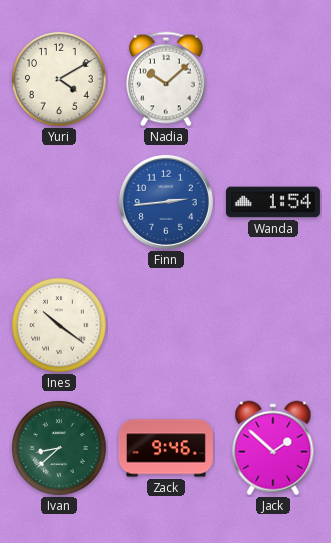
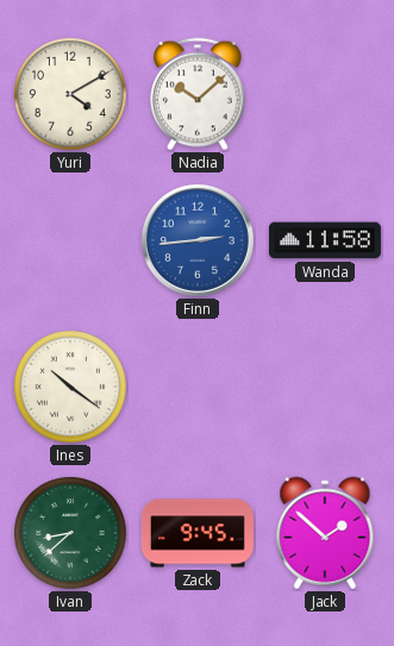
Wanda: 1:54 -> 11:58
Zack: 9:46 -> 9:45
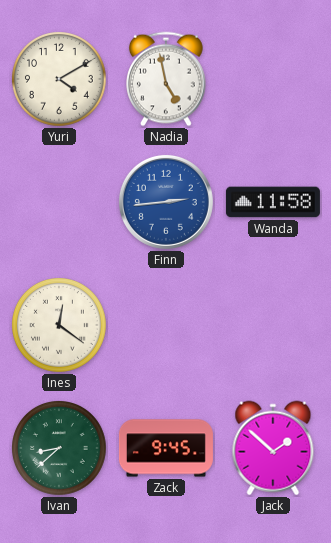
Nadia: 10:08 -> 4:58
Ines: 10:21 -> 12:21
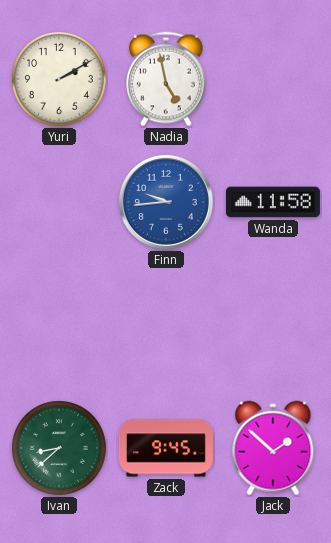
Yuri: 4:10 -> 2:10
Finn: 2:44 -> 9:44
Ines: 12:21 -> none
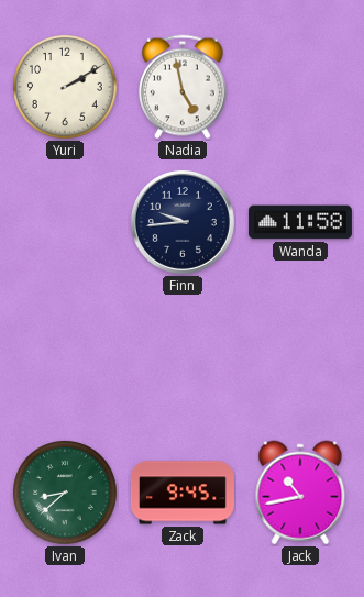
Finn dial: blue -> navy
Jack: 1:52 -> 10:43
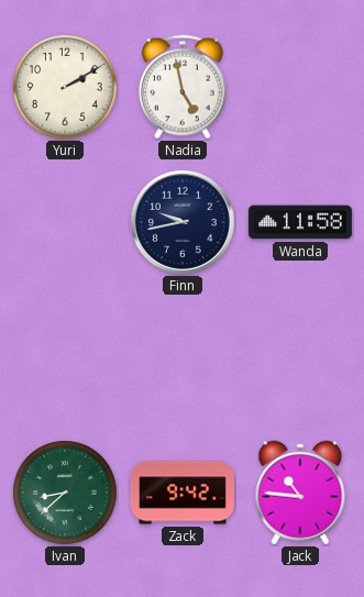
Finn: 9:44 -> 9:43
Zack: 9:45 -> 9:42
Jack: 10:43 -> 10:46
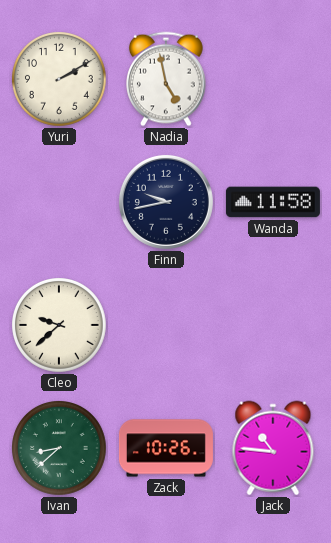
Cleo: none -> 9:38
Zack: 9:42 -> 10:26
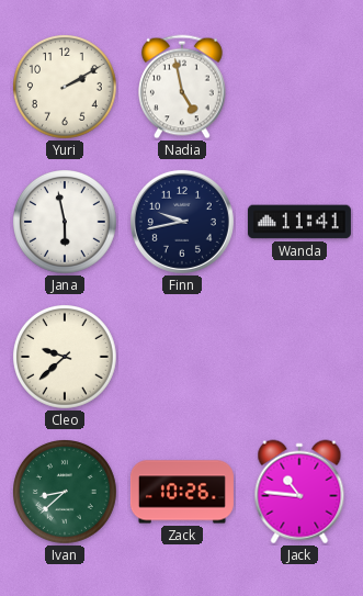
Jana: none -> 5:58
Wanda: 11:58 -> 11:41
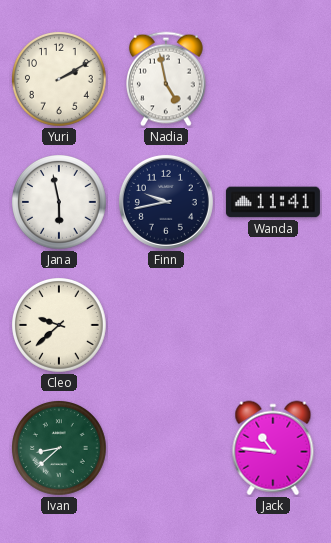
Zack: 10:26 -> none
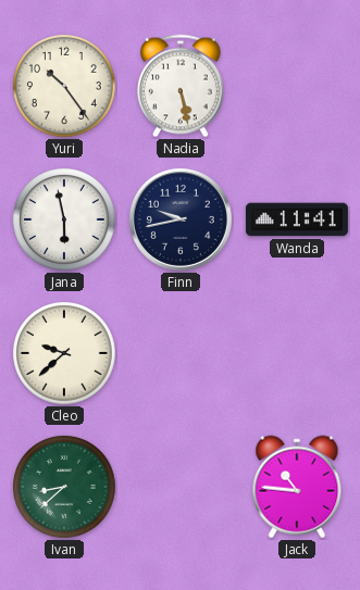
Yuri: 2:10 -> 10:24
Nadia: 4:58 -> 5:28
